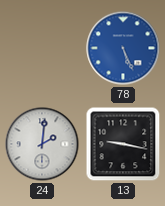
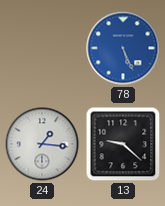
24: 2:01 -> 1:16
13: 9:17 -> 9:22
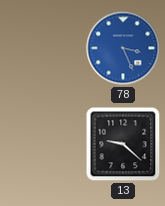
78: 5:26 -> 3:26
24: 1:16 -> none
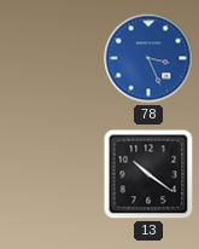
13: 9:22 -> 10:21
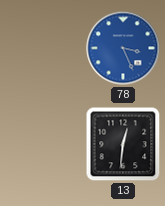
13: 10:21 -> 12:31
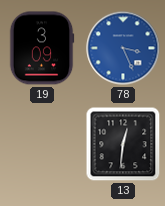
19: none -> 3:09
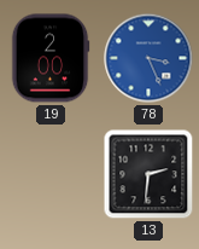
19: 3:09 -> 2:00
13: 12:31 -> 2:31
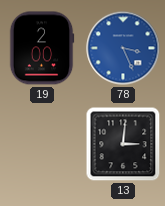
13: 2:31 -> 3:01
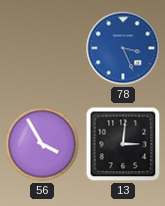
19: 2:00 -> none
56: none -> 3:55
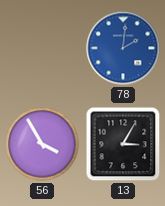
78: 3:26 -> 2:01
13: 3:01 -> 3:05
